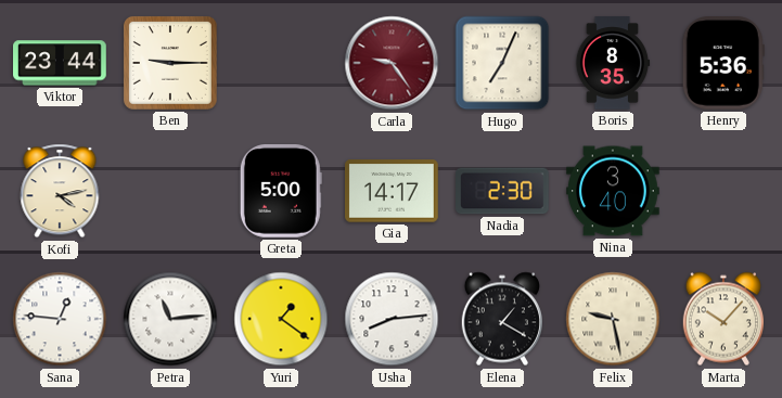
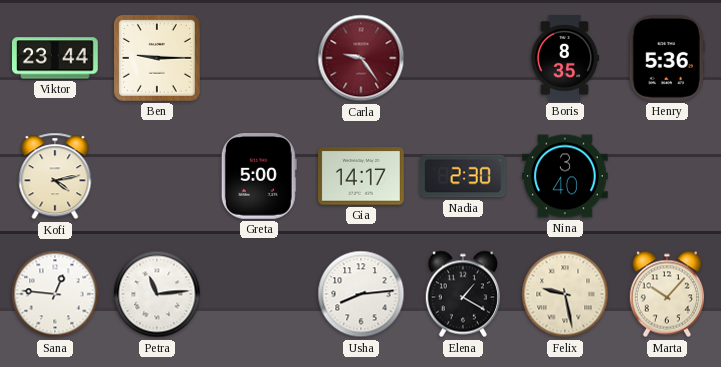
Hugo: 7:04 -> none
Yuri: 1:21 -> none
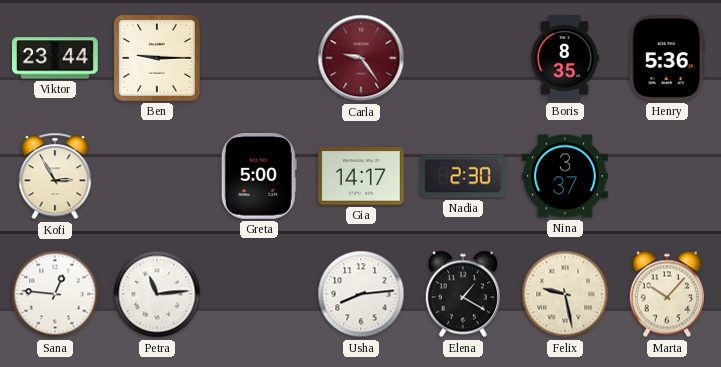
Kofi: 4:13 -> 2:55
Nina: 3:40 -> 3:37
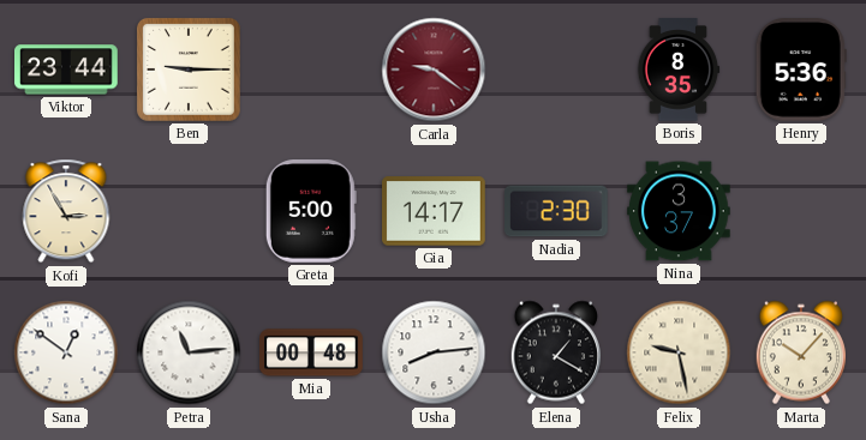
Carla: 9:24 -> 9:21
Sana: 12:46 -> 12:51
Mia: none -> 00:48
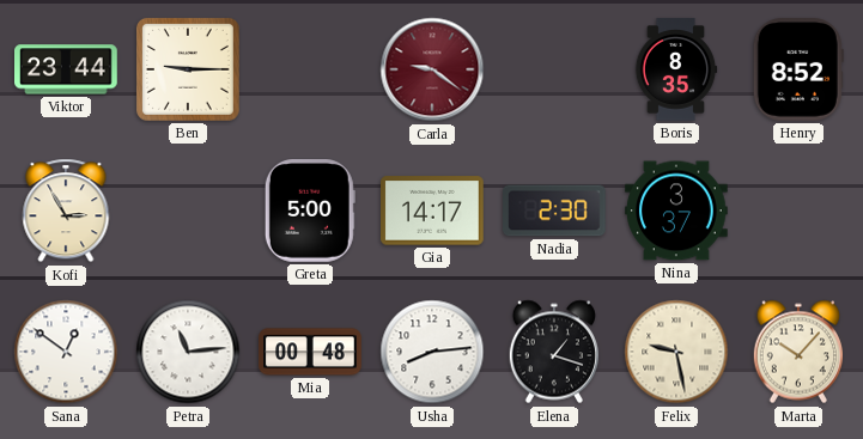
Henry: 5:36 -> 8:52
Elena: 1:20 -> 1:18
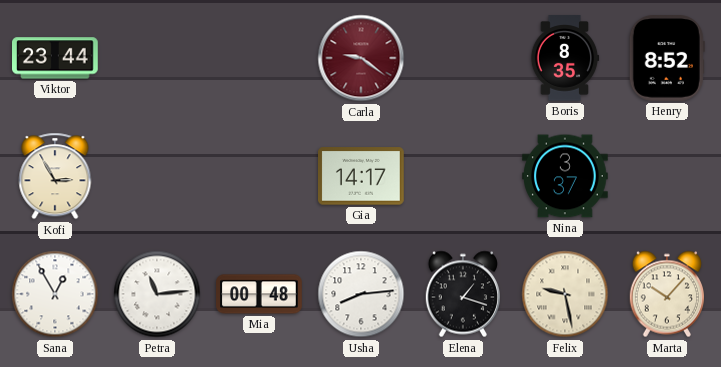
Ben: 9:15 -> none
Greta: 5:00 -> none
Nadia: 2:30 -> none
Sana: 12:51 -> 12:55
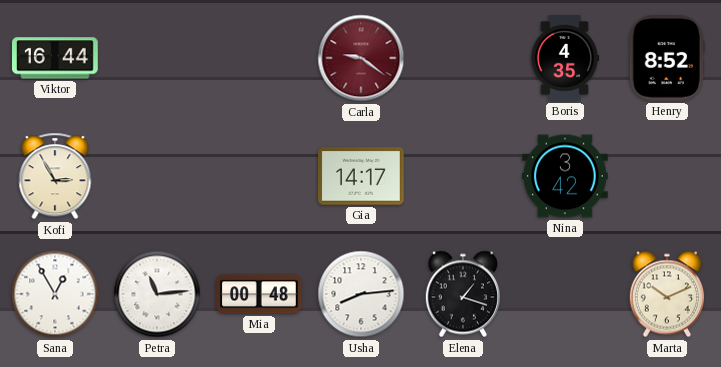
Viktor: 23:44 -> 16:44
Boris: 8:35 -> 4:35
Nina: 3:37 -> 3:42
Felix: 9:28 -> none
Marta: 10:07 -> 10:11
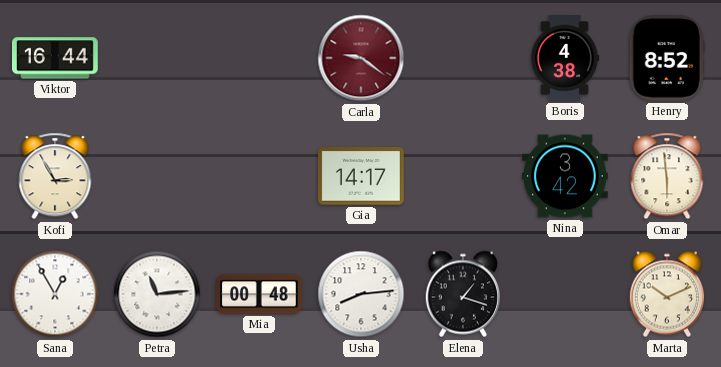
Boris: 4:35 -> 4:38
Omar: none -> 5:59
